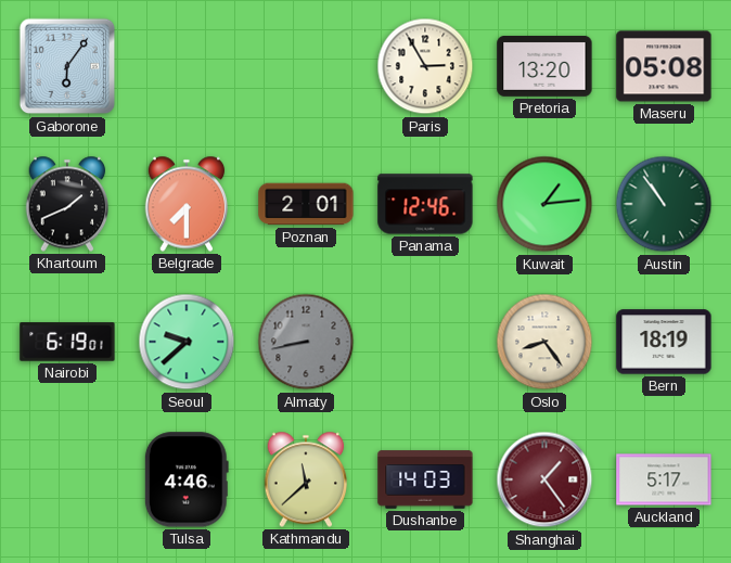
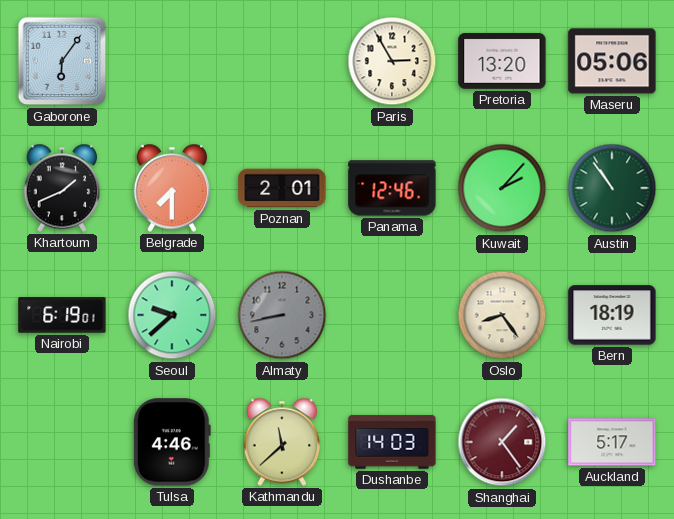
Maseru: 05:08 -> 05:06
Kuwait: 1:14 -> 2:07
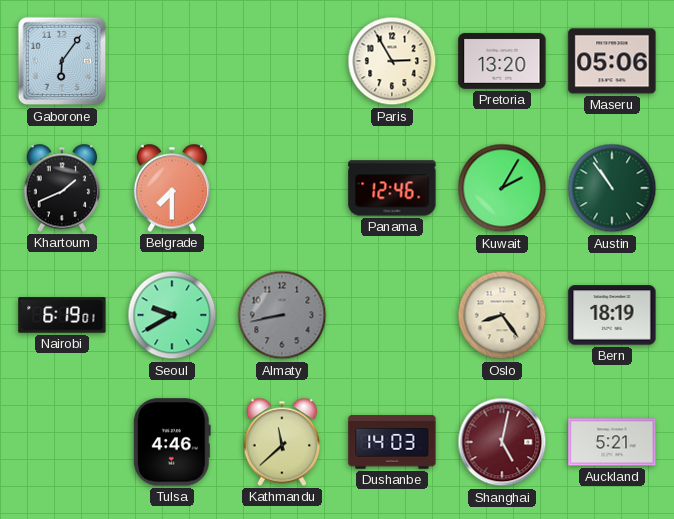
Poznan: 2:01 -> none
Kuwait: 2:07 -> 2:05
Seoul: 9:38 -> 9:40
Shanghai: 1:24 -> 5:02
Auckland: 5:17 -> 5:21
